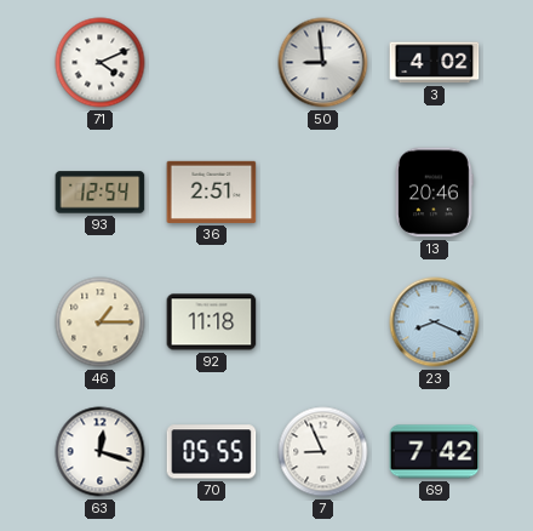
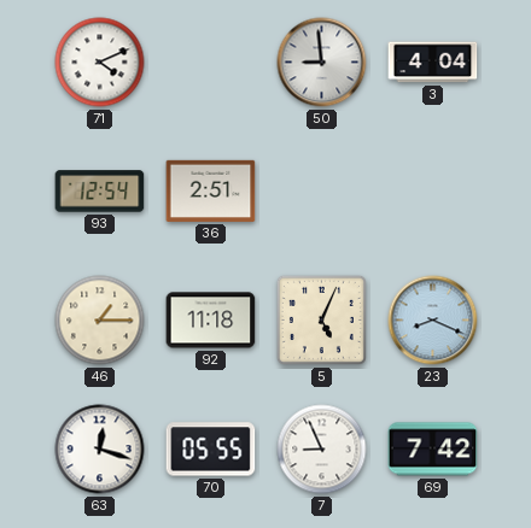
3: 4:02 -> 4:04
13: 20:46 -> none
5: none -> 5:04
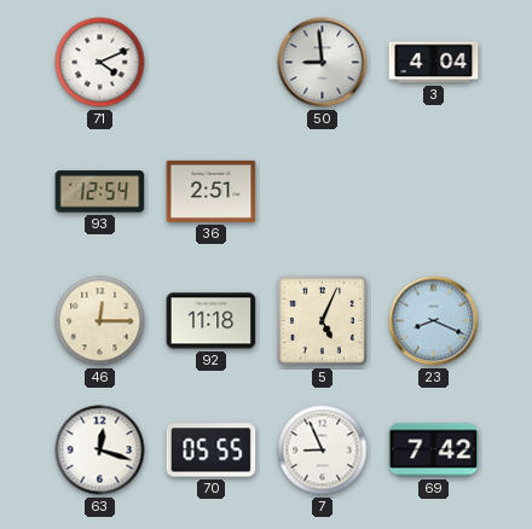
46: 1:15 -> 12:15
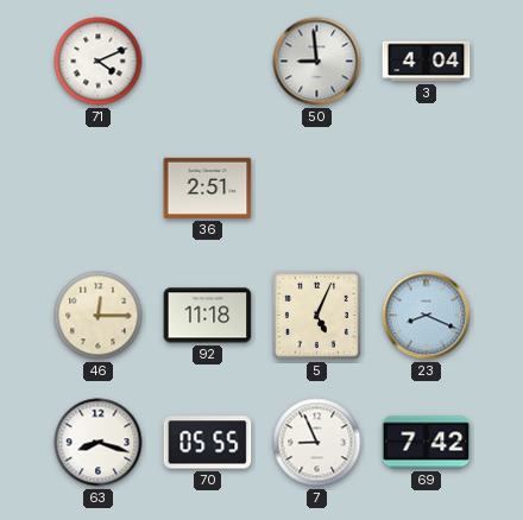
93: 12:54 -> none
63: 12:18 -> 8:18
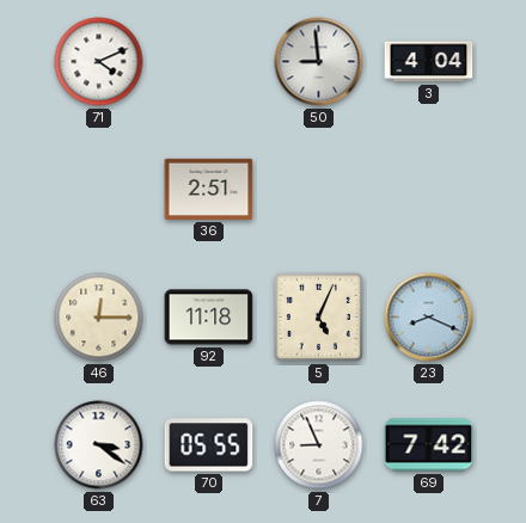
63: 8:18 -> 3:21
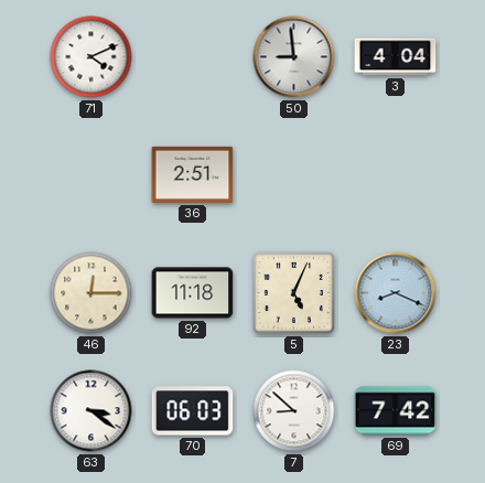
70: 05:55 -> 06:03
7: 8:56 -> 8:52
